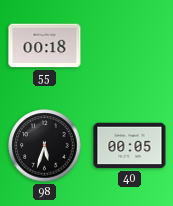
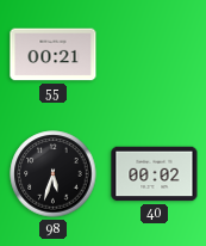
55: 00:18 -> 00:21
40: 00:05 -> 00:02
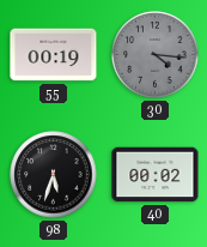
55: 00:21 -> 00:19
30: none -> 4:16
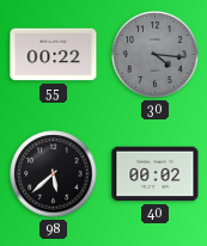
55: 00:19 -> 00:22
98: 5:33 -> 5:38
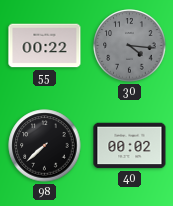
98: 5:38 -> 7:38
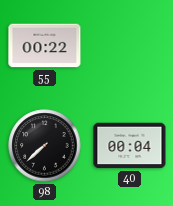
30: 4:16 -> none
40: 00:02 -> 00:04
